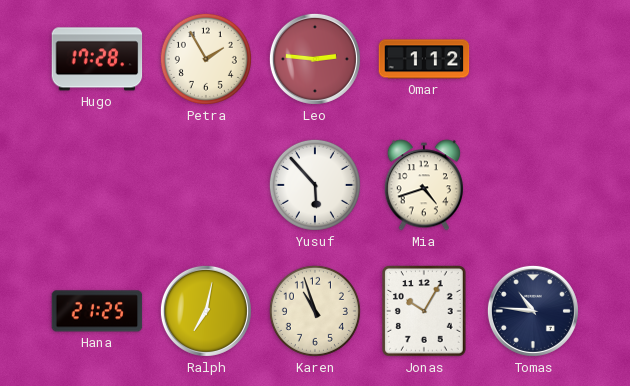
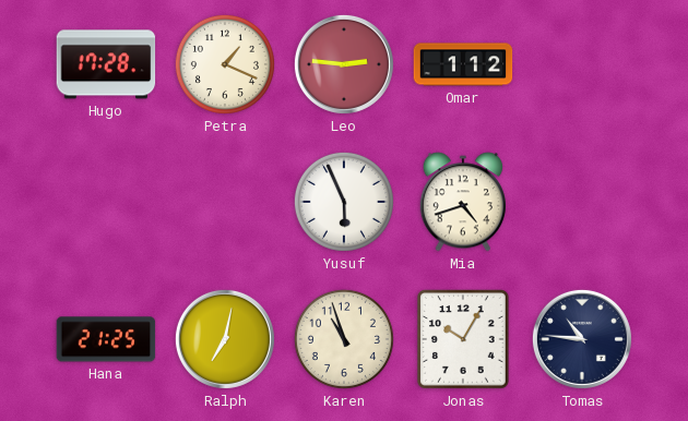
Petra: 1:55 -> 1:19
Yusuf: 5:53 -> 5:56
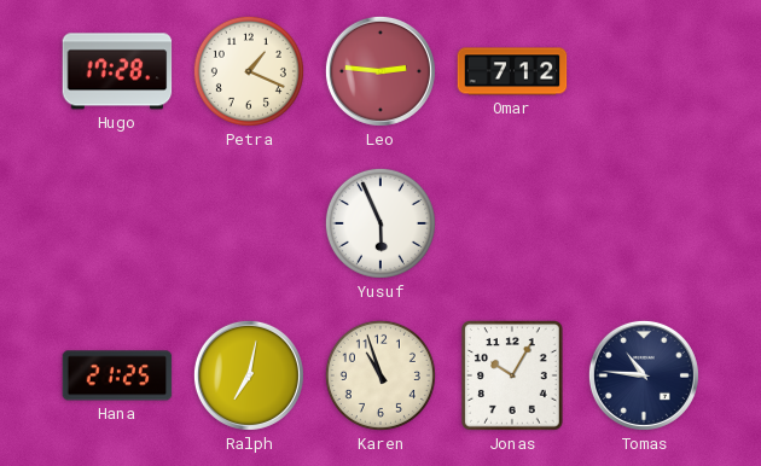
Omar: 1:12 -> 7:12
Mia: 4:42 -> none
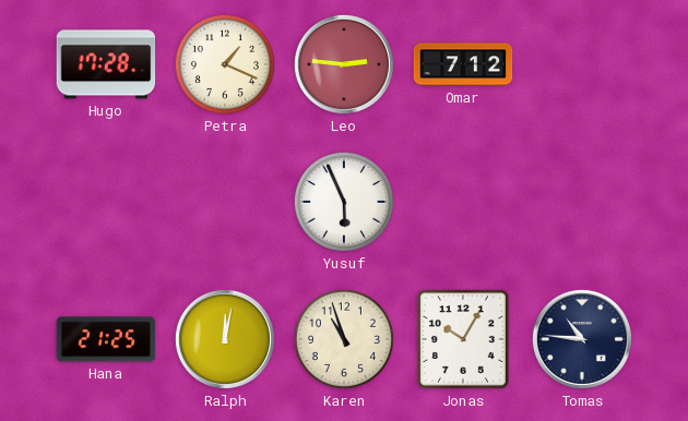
Ralph: 7:02 -> 12:02
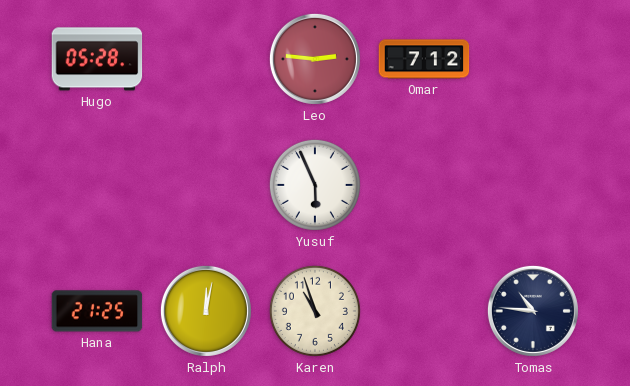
Hugo: 17:28 -> 05:28
Petra: 1:19 -> none
Jonas: 10:05 -> none
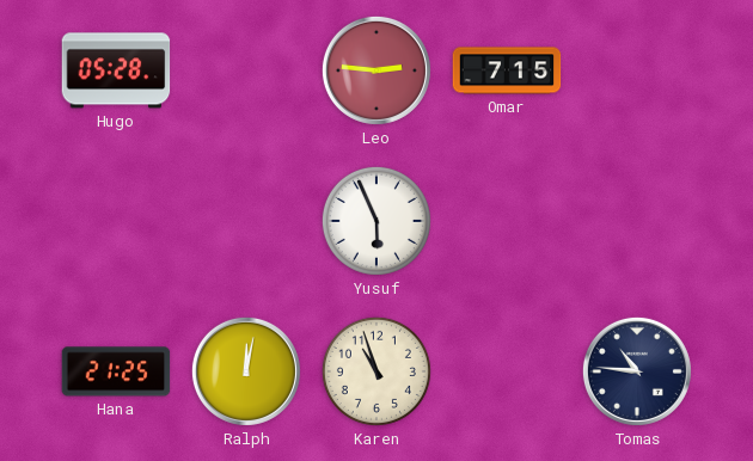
Omar: 7:12 -> 7:15
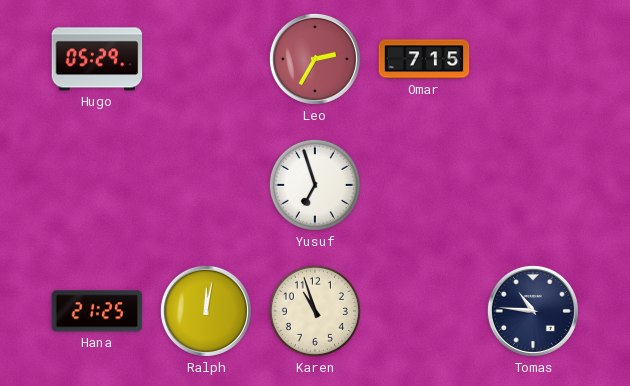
Hugo: 05:28 -> 05:29
Leo: 2:46 -> 2:35
Yusuf: 5:56 -> 6:57
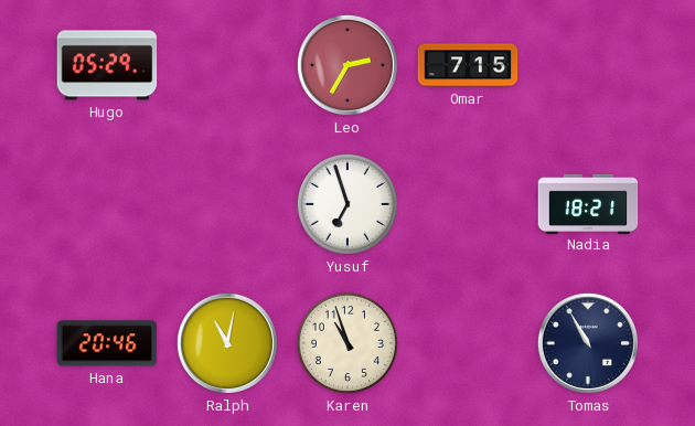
Nadia: none -> 18:21
Hana: 21:25 -> 20:46
Ralph: 12:02 -> 11:02
Tomas: 10:46 -> 10:55
